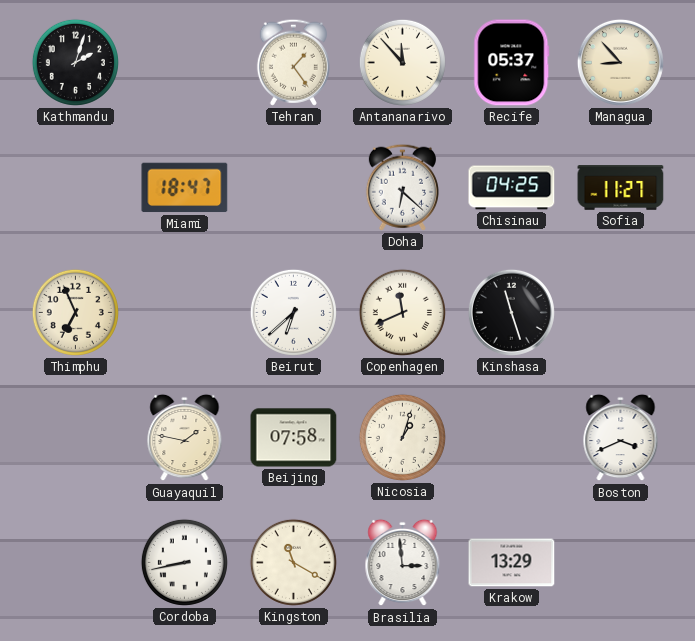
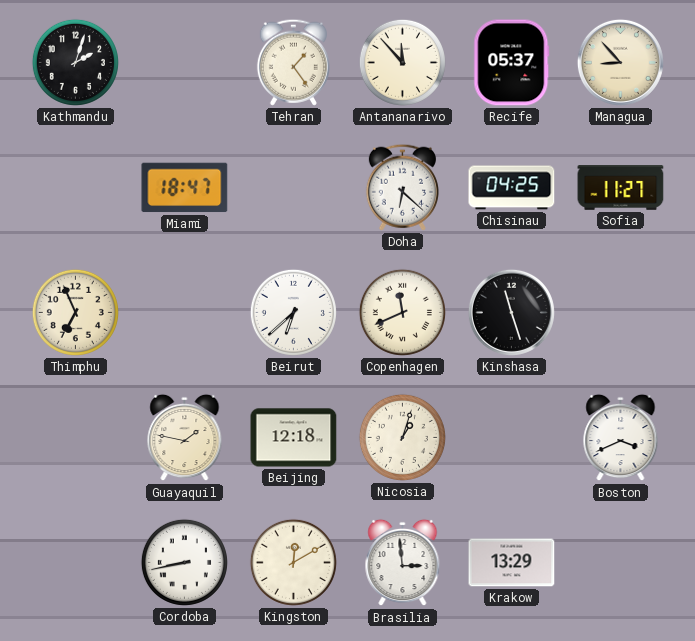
Beijing: 07:58 -> 12:18
Kingston: 11:20 -> 12:10
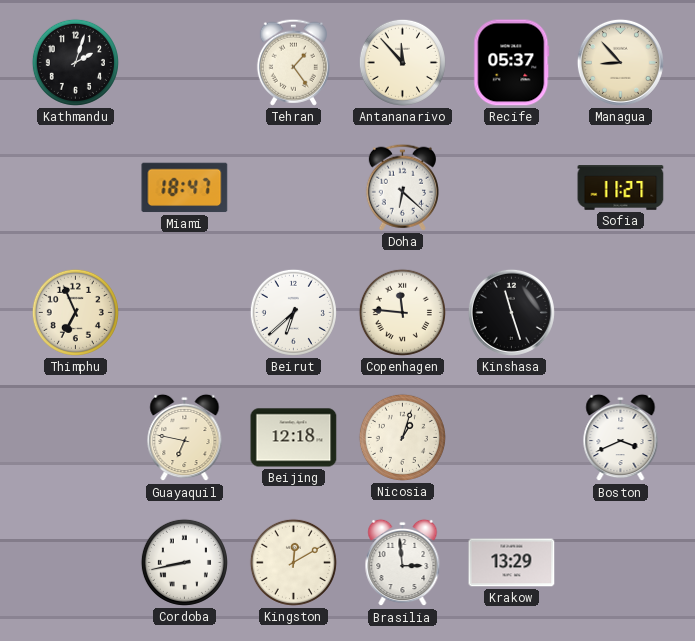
Chisinau: 04:25 -> none
Copenhagen: 11:41 -> 11:46
Guayaquil: 1:47 -> 6:47
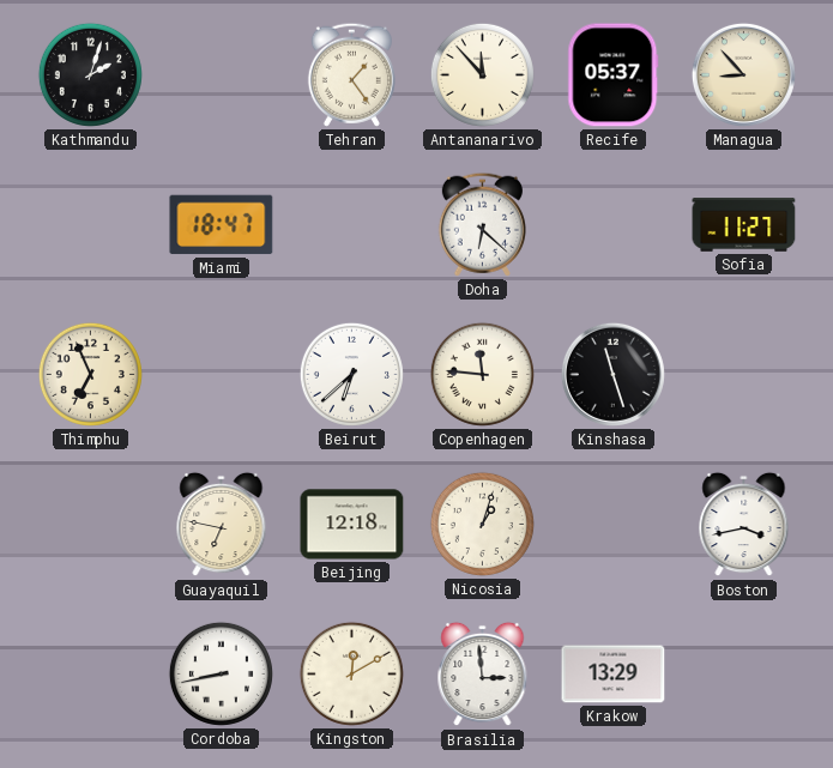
Boston: 3:41 -> 3:43
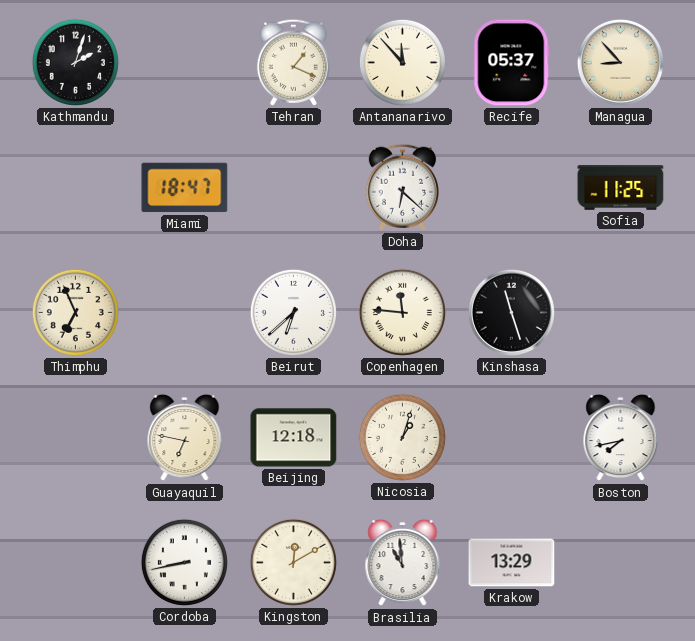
Tehran: 1:24 -> 1:19
Sofia: 11:27 -> 11:25
Boston: 3:43 -> 7:43
Brasilia: 2:59 -> 10:59
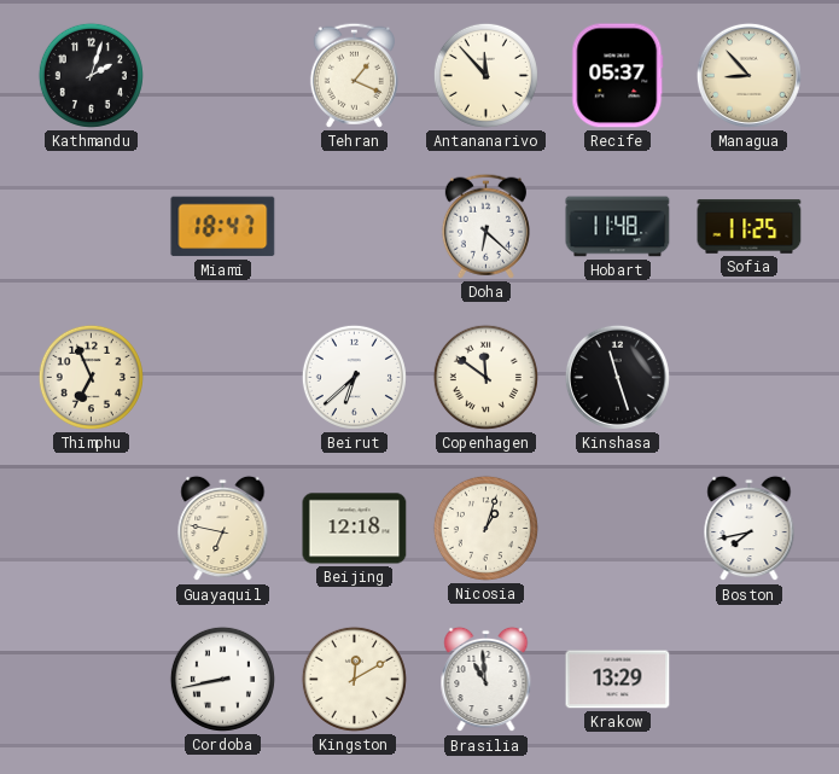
Hobart: none -> 11:48
Copenhagen: 11:46 -> 11:51
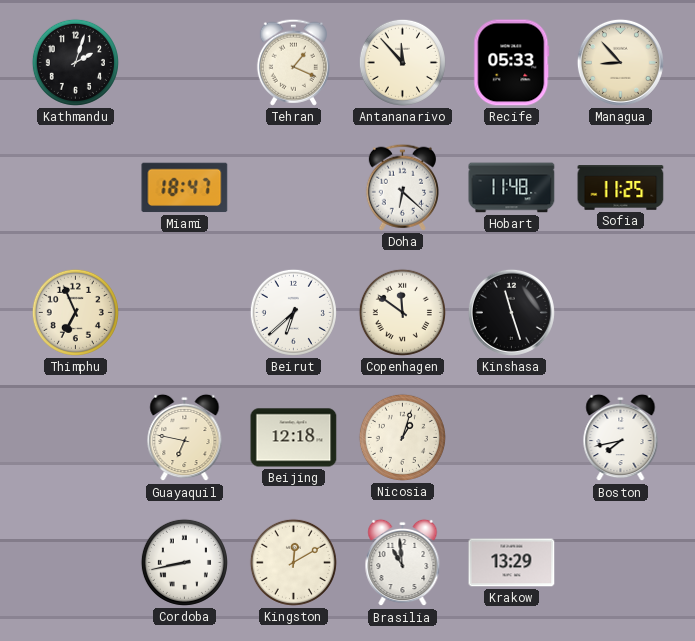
Recife: 05:37 -> 05:33
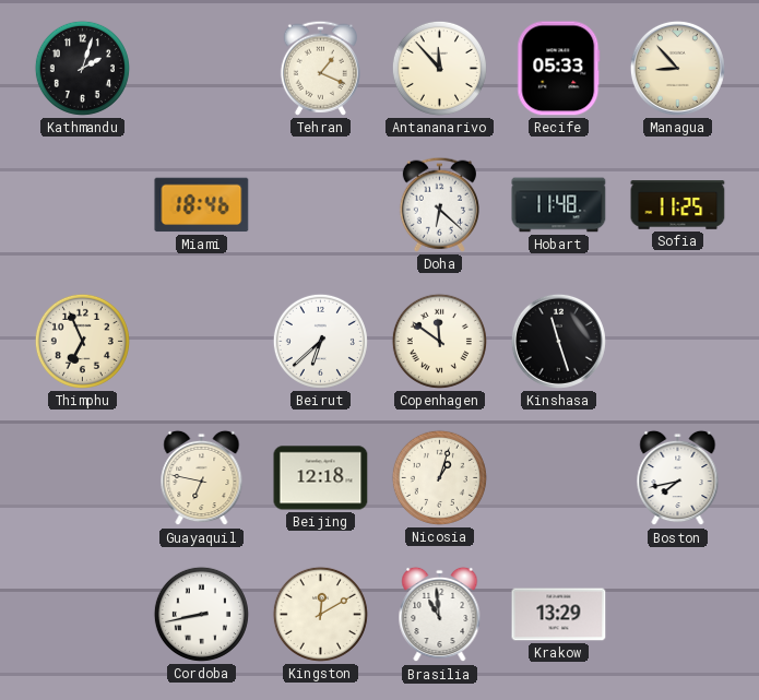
Miami: 18:47 -> 18:46
